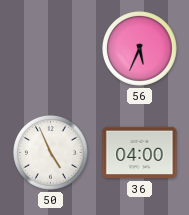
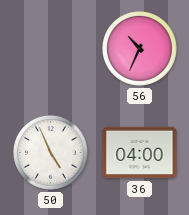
56: 5:34 -> 10:34
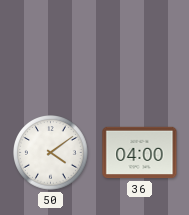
56: 10:34 -> none
50: 4:56 -> 4:09
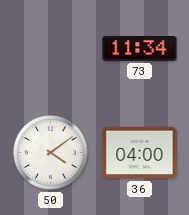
73: none -> 11:34
